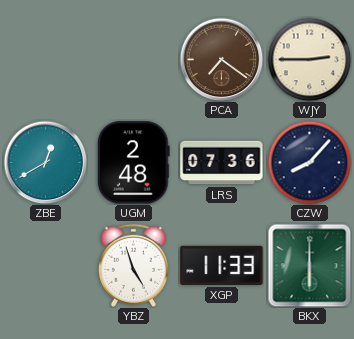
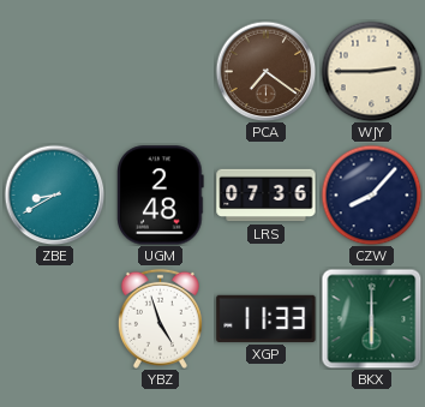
ZBE: 12:40 -> 8:40
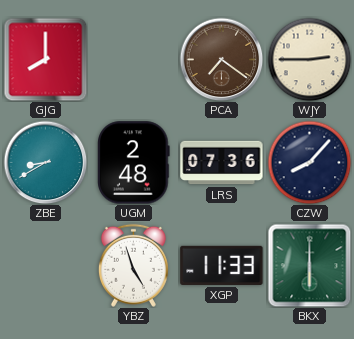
GJG: none -> 8:00
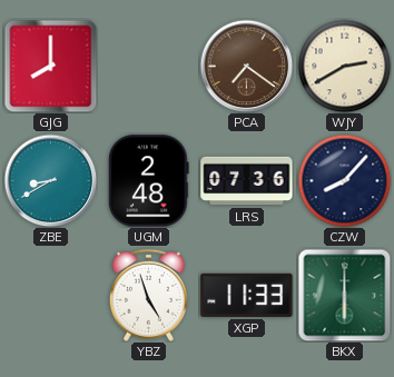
WJY: 2:45 -> 2:40
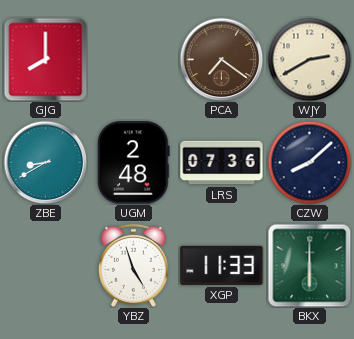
CZW: 8:07 -> 8:08
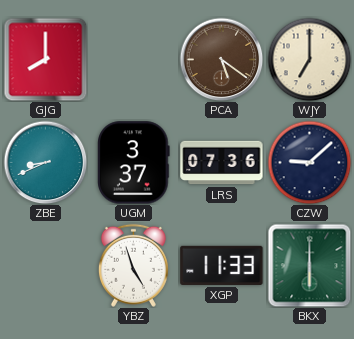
PCA: 7:21 -> 5:21
WJY: 2:40 -> 7:00
ZBE: 8:40 -> 8:41
UGM: 2:48 -> 3:37
CZW: 8:08 -> 9:08
